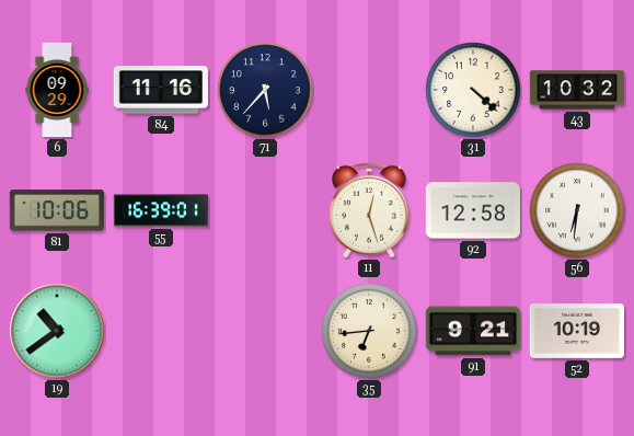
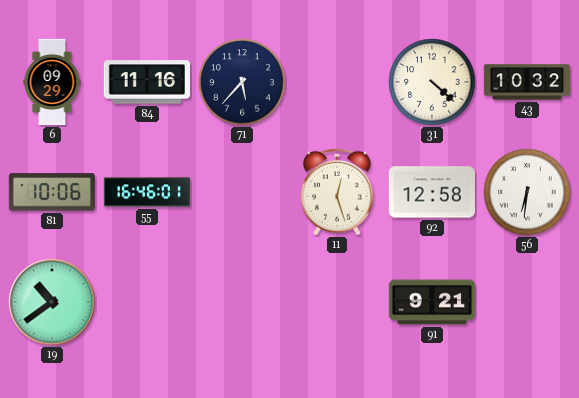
55: 16:39 -> 16:46
35: 6:44 -> none
52: 10:19 -> none
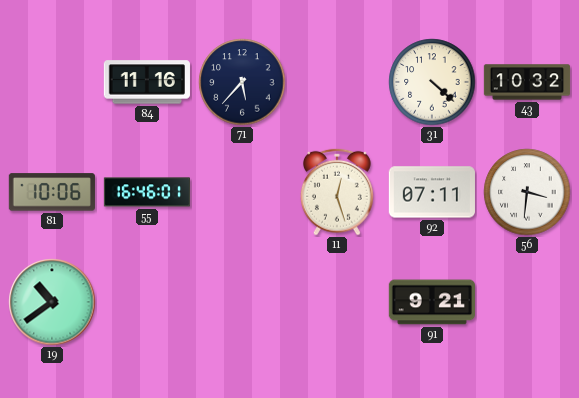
6: 09:29 -> none
92: 12:58 -> 07:11
56: 6:31 -> 3:31
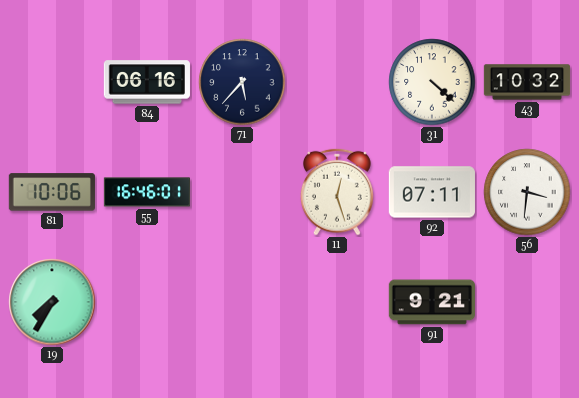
84: 11:16 -> 06:16
19: 10:39 -> 7:35
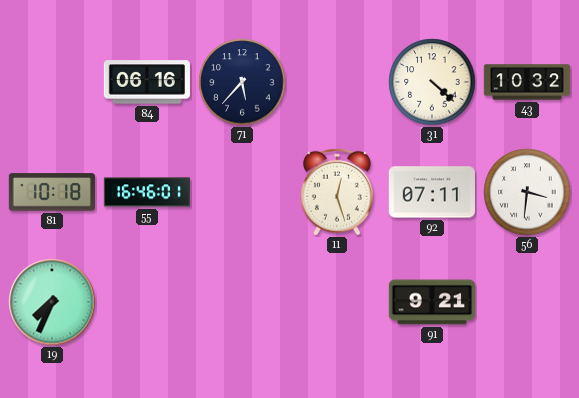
81: 10:06 -> 10:18
19: 7:35 -> 7:34
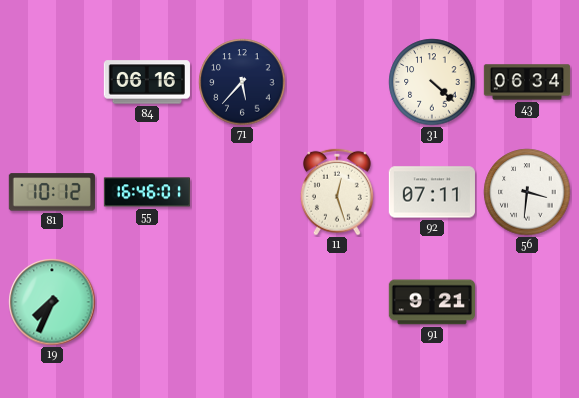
43: 10:32 -> 06:34
81: 10:18 -> 10:12
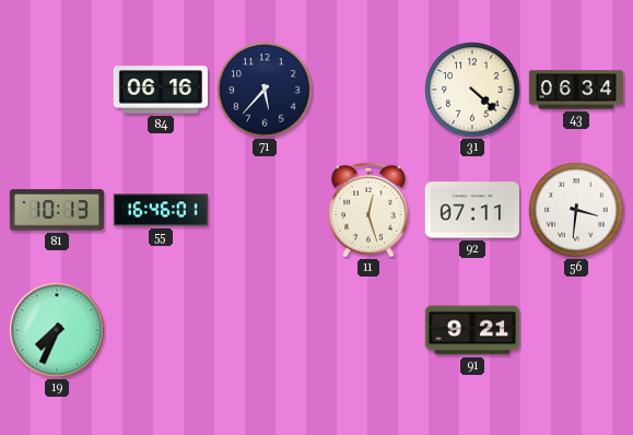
81: 10:12 -> 10:13
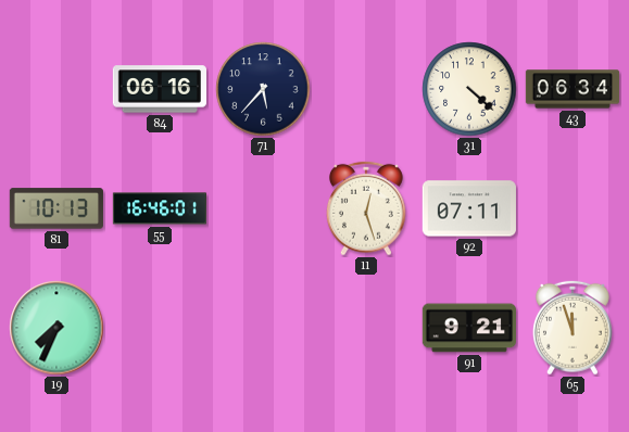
56: 3:31 -> none
65: none -> 11:57
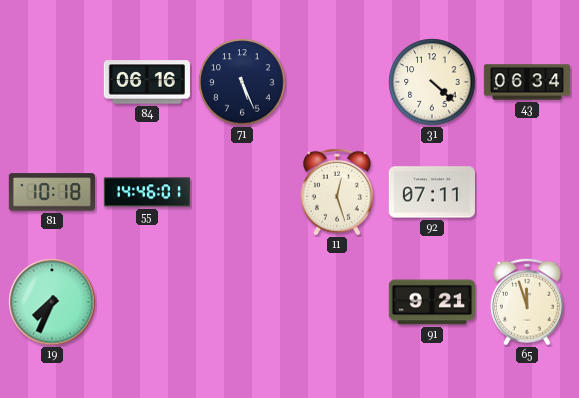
71: 5:37 -> 5:26
81: 10:13 -> 10:18
55: 16:46 -> 14:46
